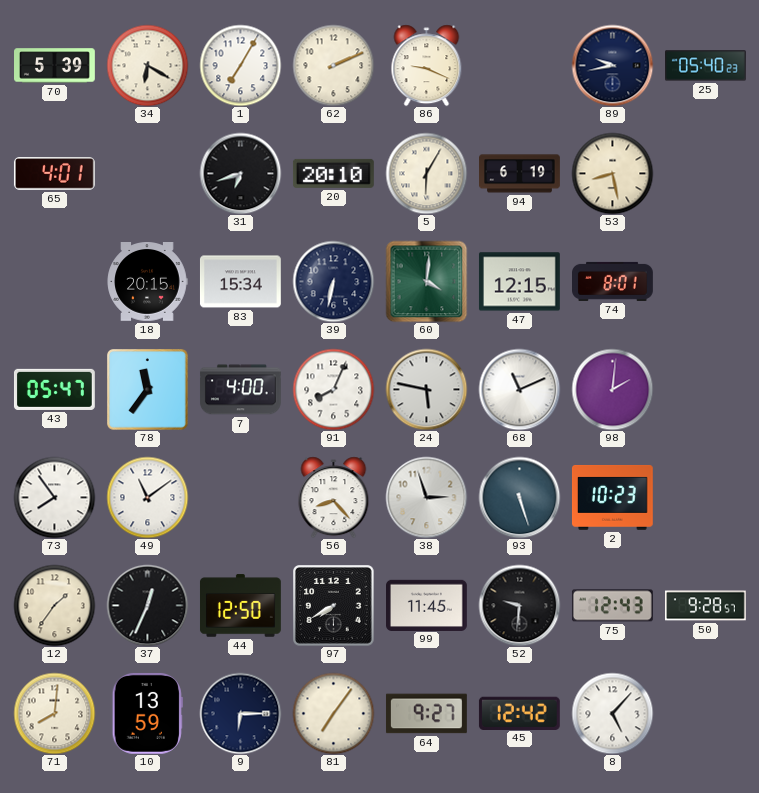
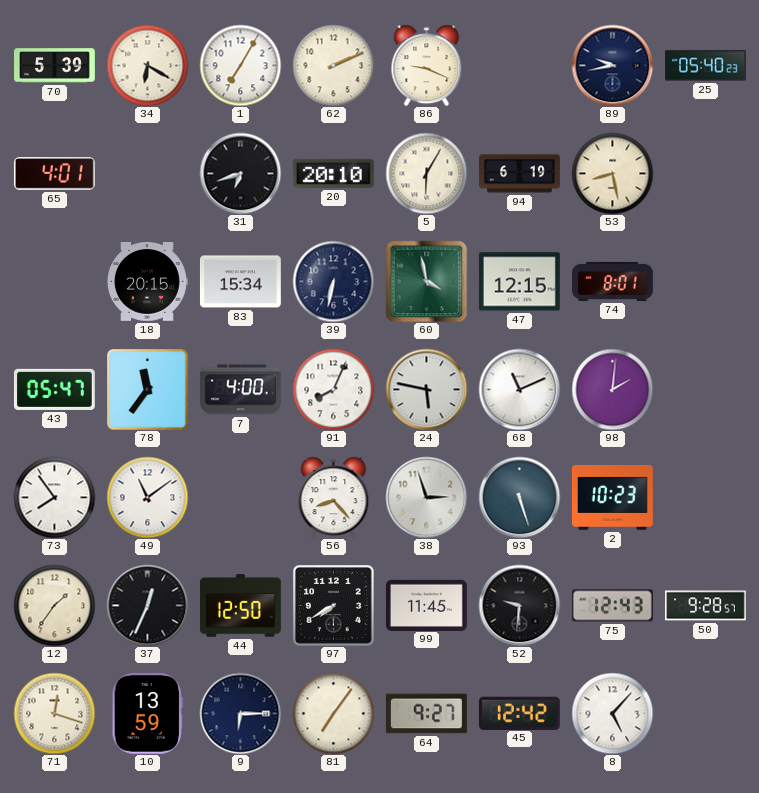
60: 4:01 -> 3:58
71: 8:01 -> 12:18
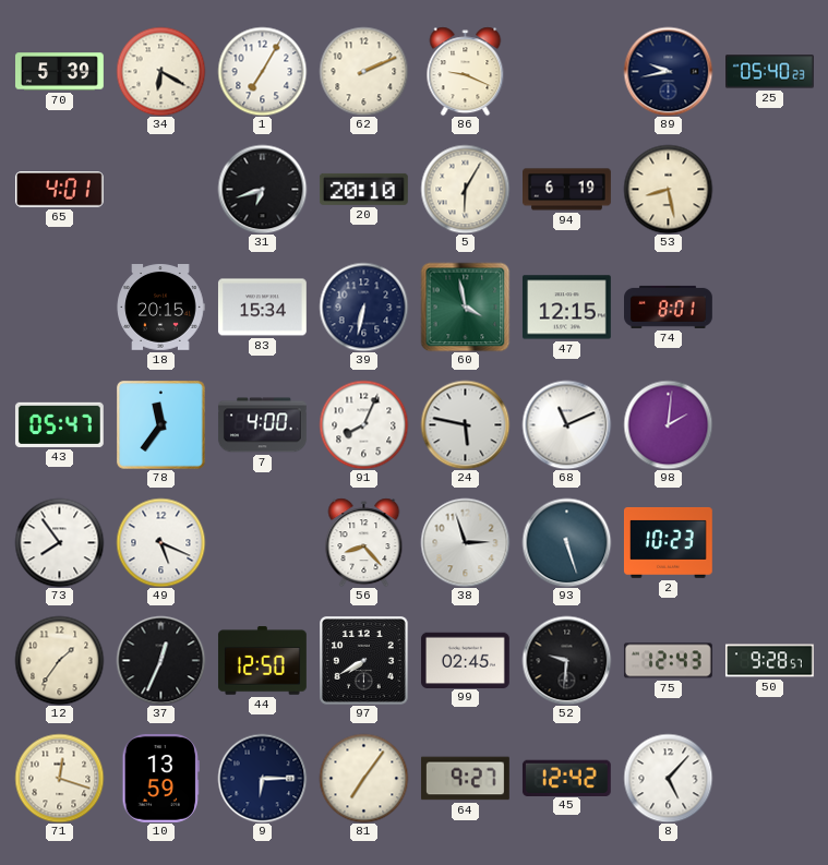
49: 11:09 -> 5:19
99: 11:45 -> 02:45
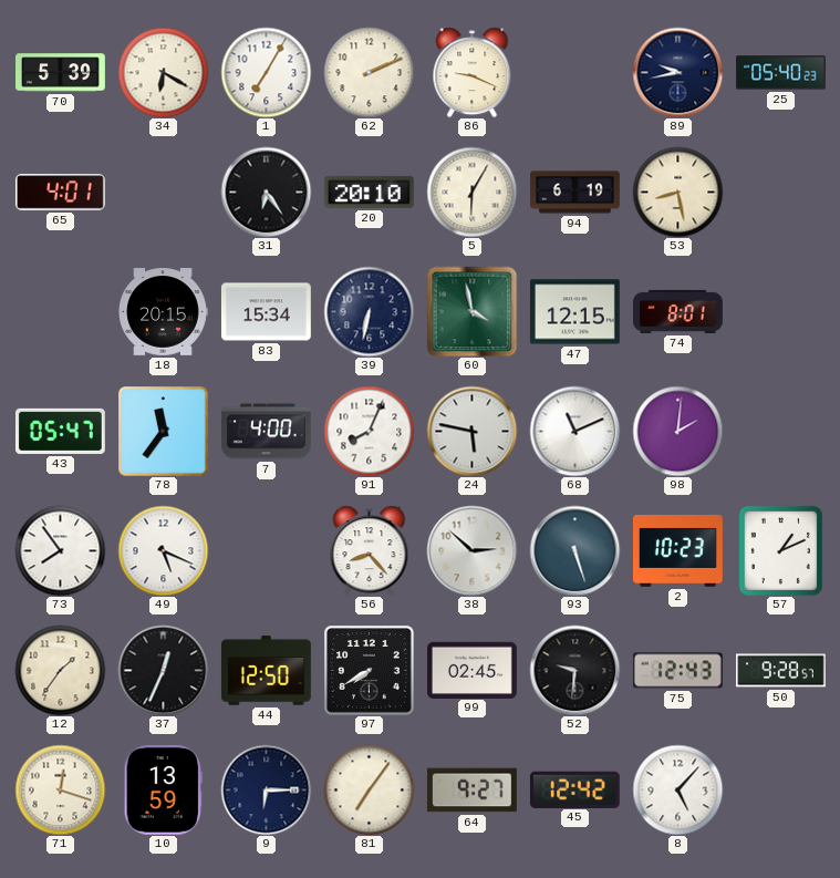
31: 6:42 -> 6:24
38: 2:57 -> 2:52
57: none -> 1:11
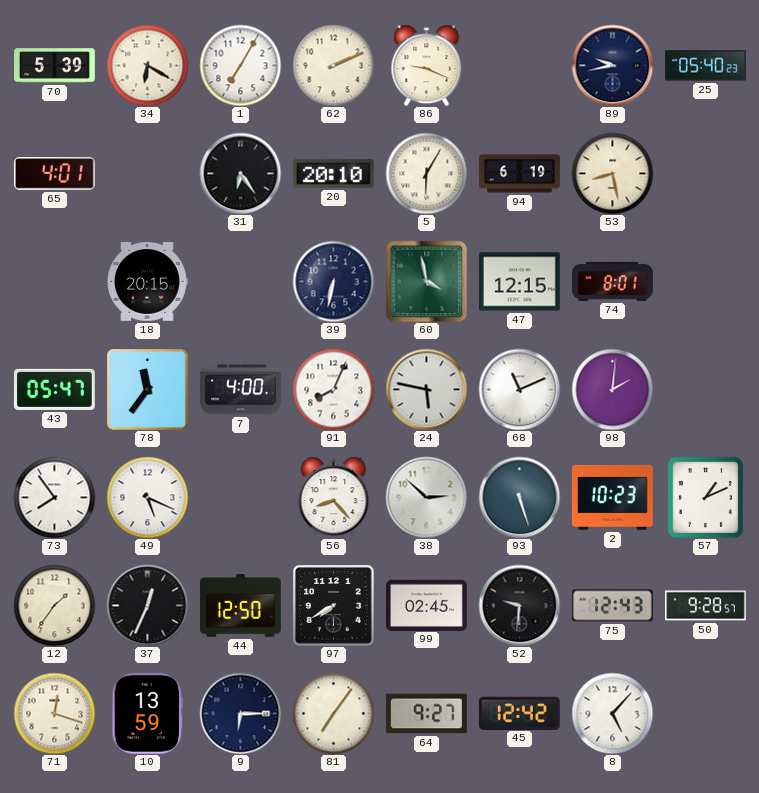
83: 15:34 -> none
